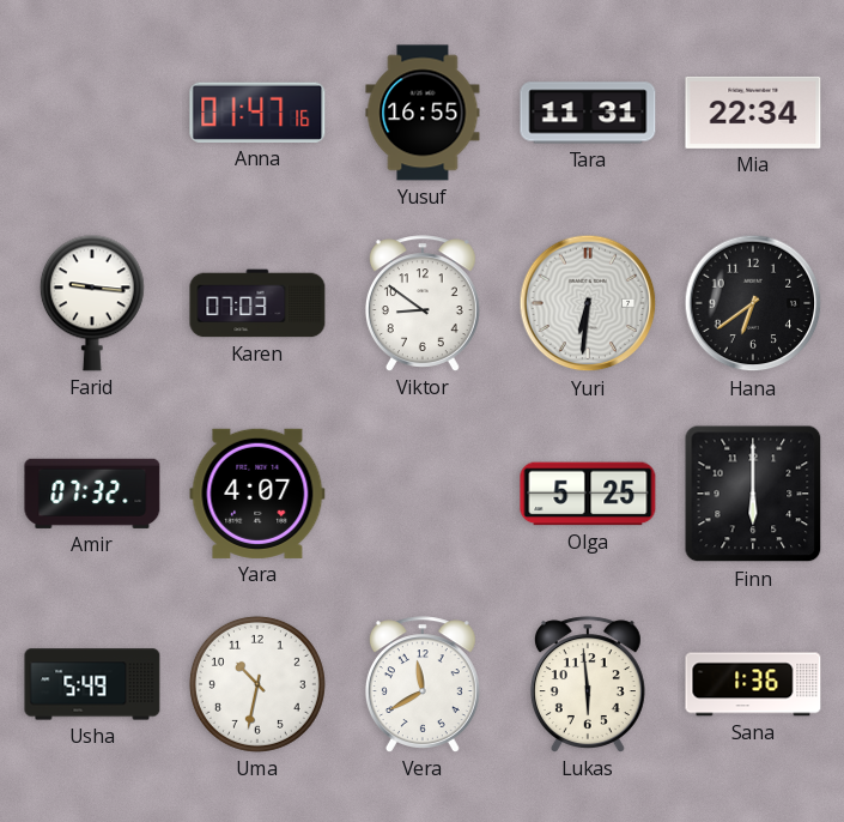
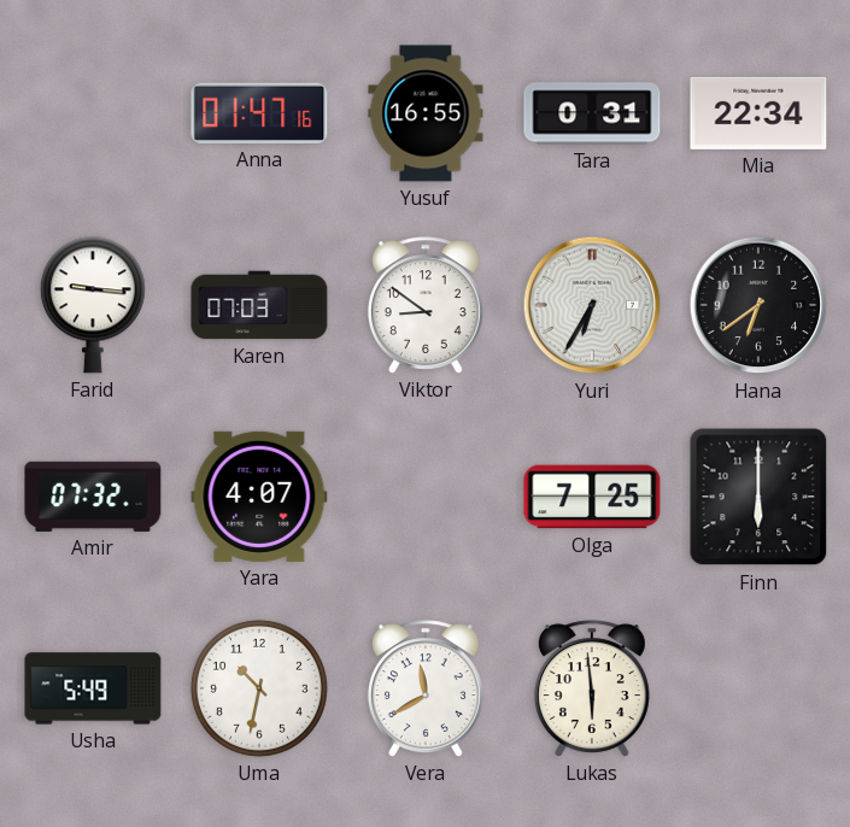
Tara: 11:31 -> 0:31
Yuri: 6:31 -> 6:35
Olga: 5:25 -> 7:25
Sana: 1:36 -> none
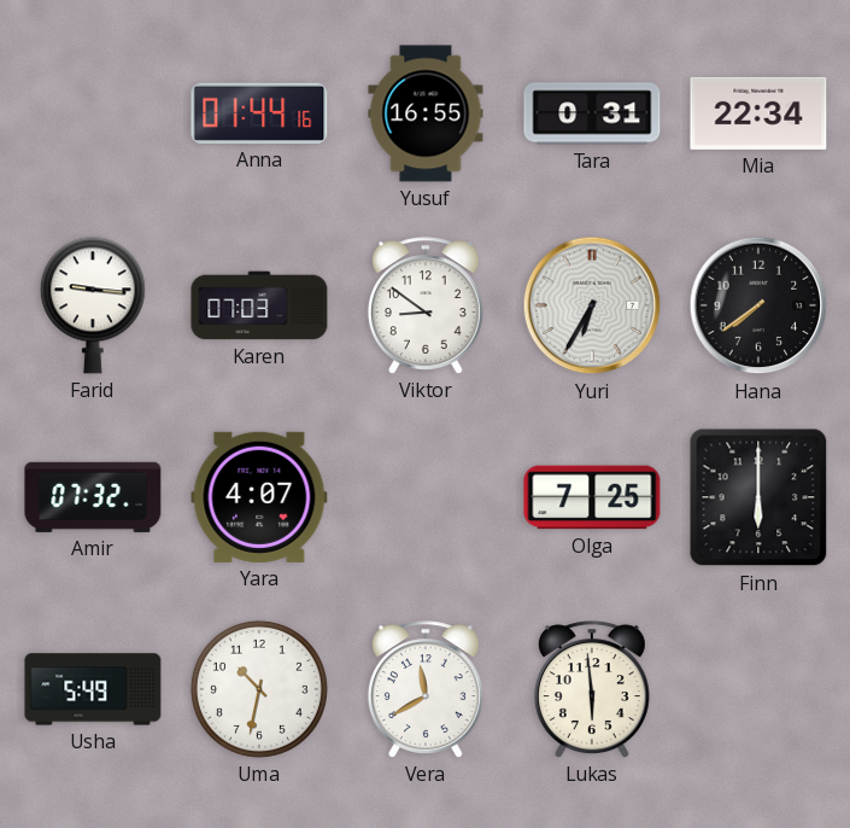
Anna: 01:47 -> 01:44
Hana: 6:39 -> 7:39
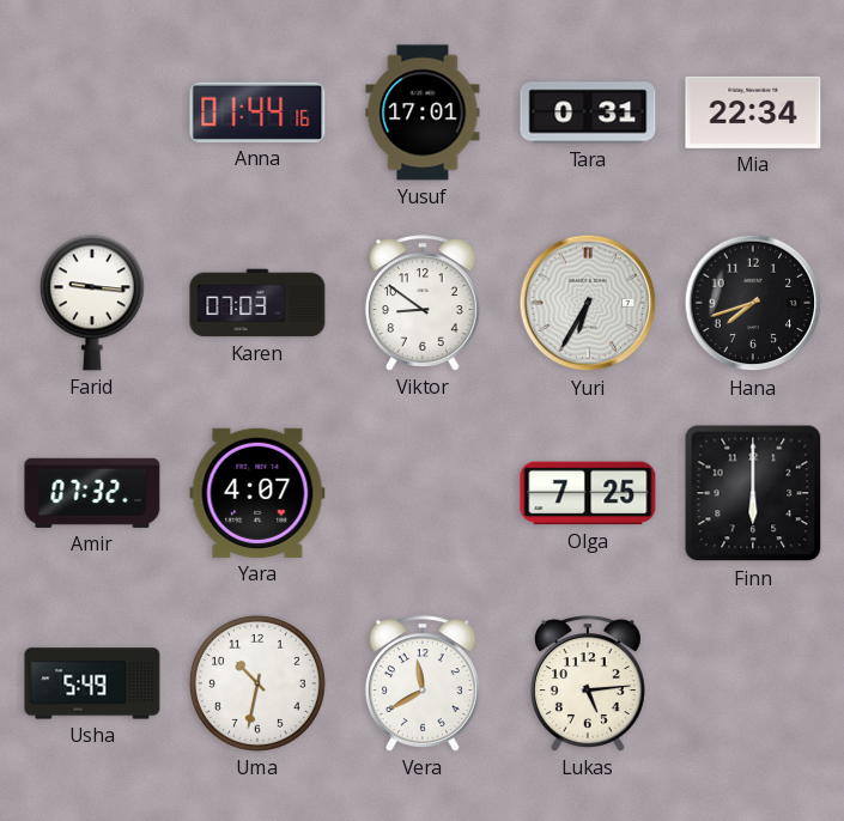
Yusuf: 16:55 -> 17:01
Hana: 7:39 -> 7:42
Lukas: 5:59 -> 5:14
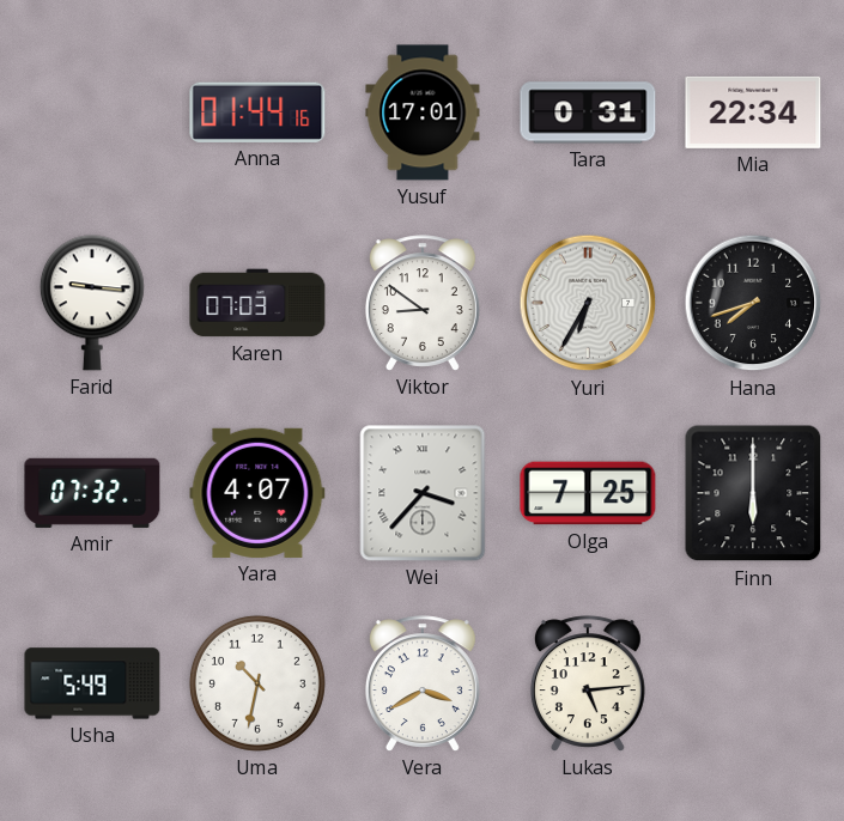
Wei: none -> 3:37
Vera: 11:40 -> 3:40
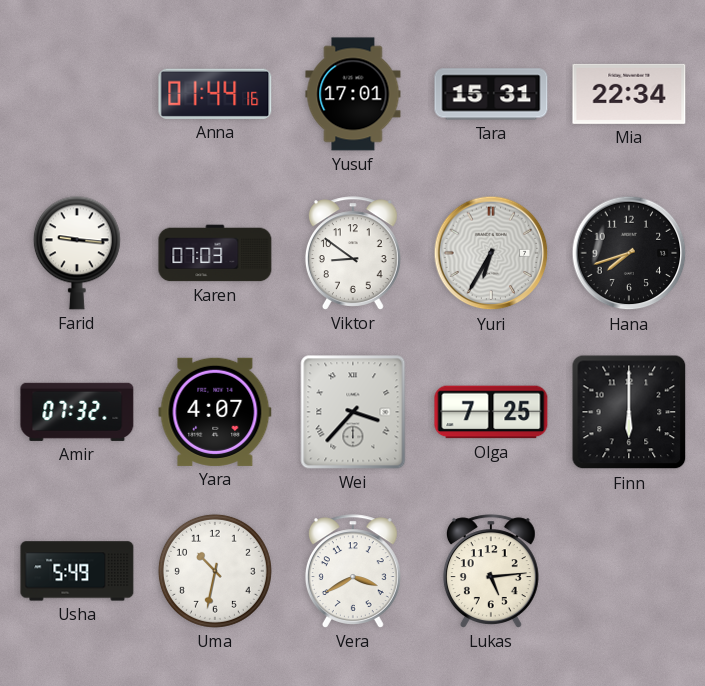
Tara: 0:31 -> 15:31
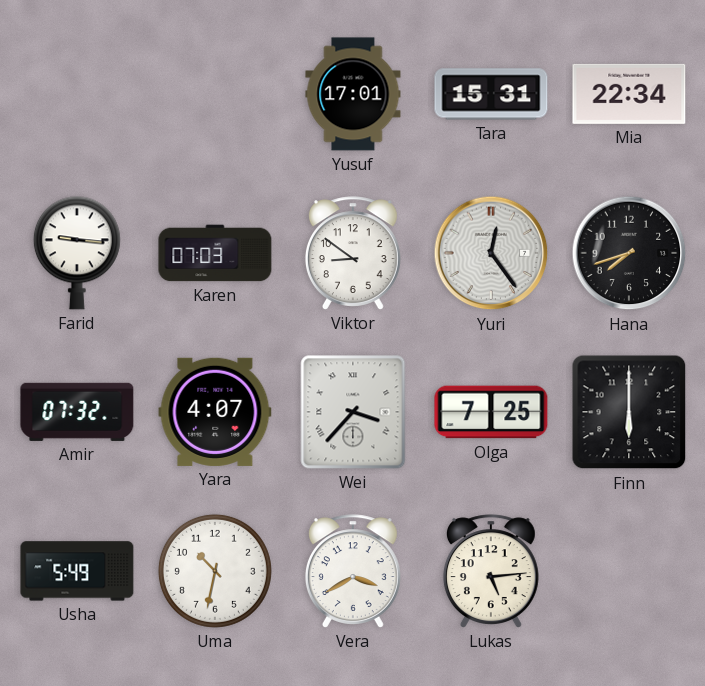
Anna: 01:44 -> none
Yuri: 6:35 -> 12:24
